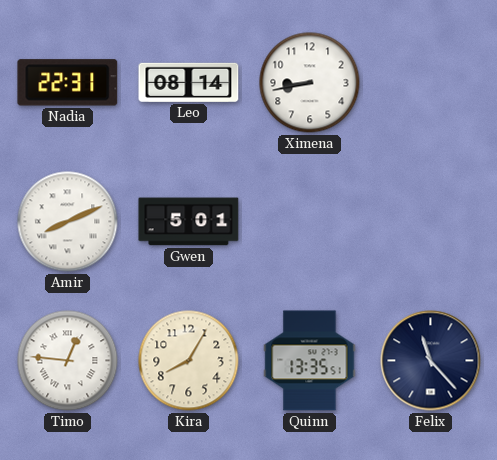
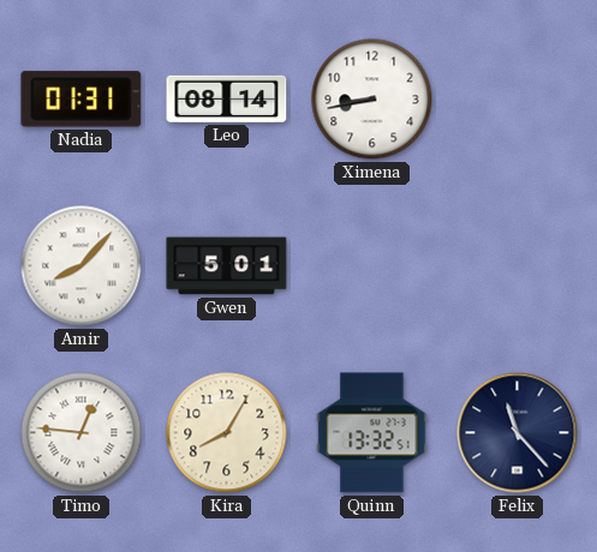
Nadia: 22:31 -> 01:31
Amir: 8:11 -> 8:07
Quinn: 13:35 -> 13:32
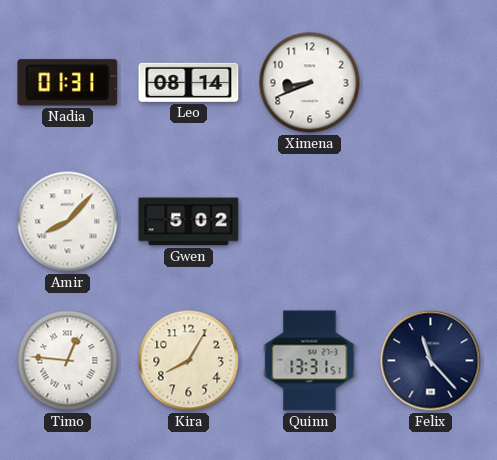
Ximena: 8:43 -> 8:41
Gwen: 5:01 -> 5:02
Quinn: 13:32 -> 13:31
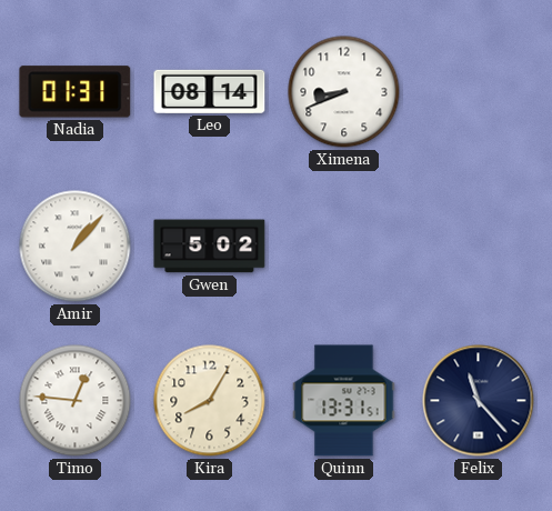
Amir: 8:07 -> 1:07
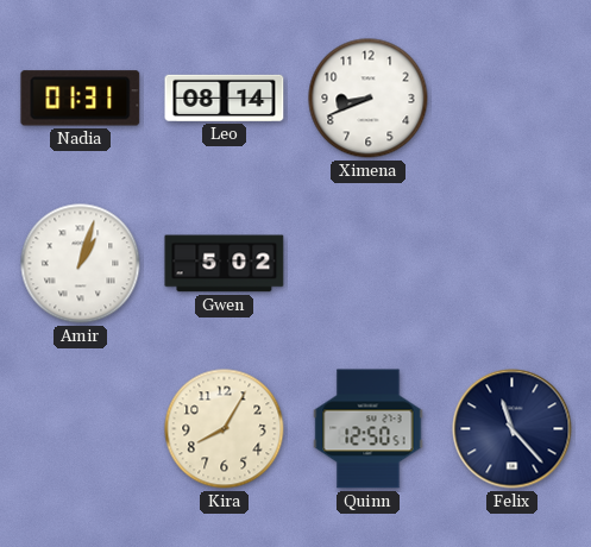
Amir: 1:07 -> 1:03
Timo: 12:46 -> none
Quinn: 13:31 -> 12:50
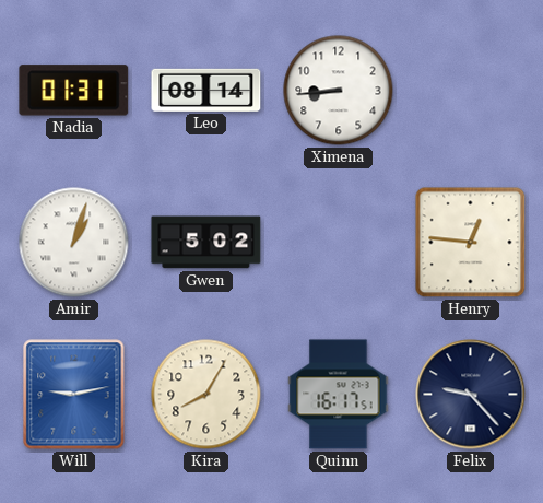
Ximena: 8:41 -> 8:44
Henry: none -> 12:46
Will: none -> 9:13
Quinn: 12:50 -> 16:17
Felix: 11:23 -> 9:23
